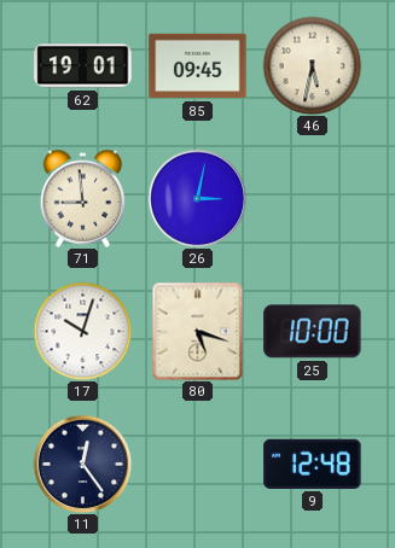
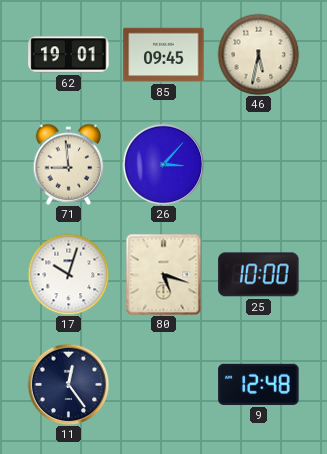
26: 3:02 -> 3:07
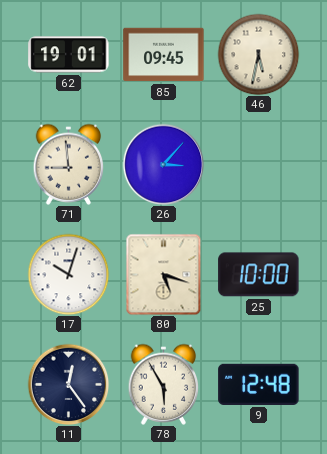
78: none -> 5:55
